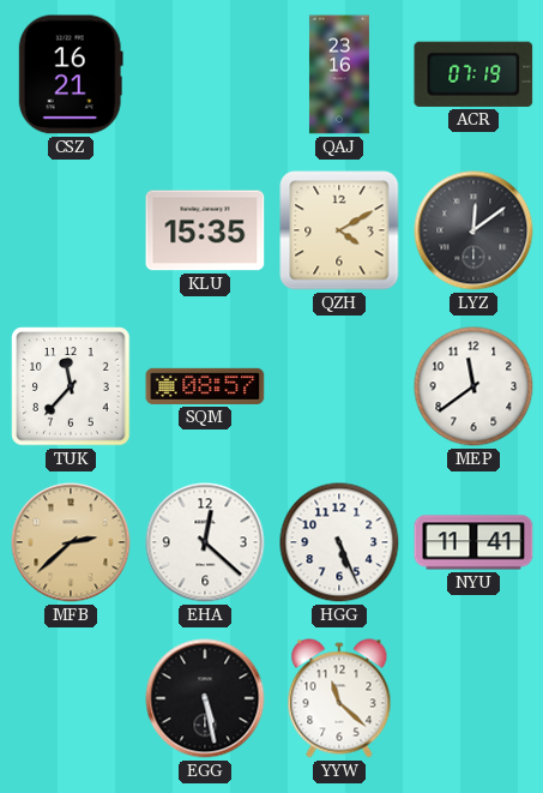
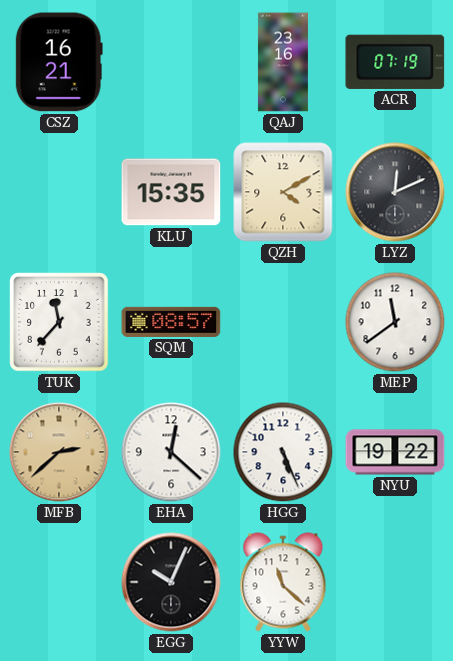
LYZ: 12:09 -> 12:11
NYU: 11:41 -> 19:22
EGG: 5:28 -> 10:04
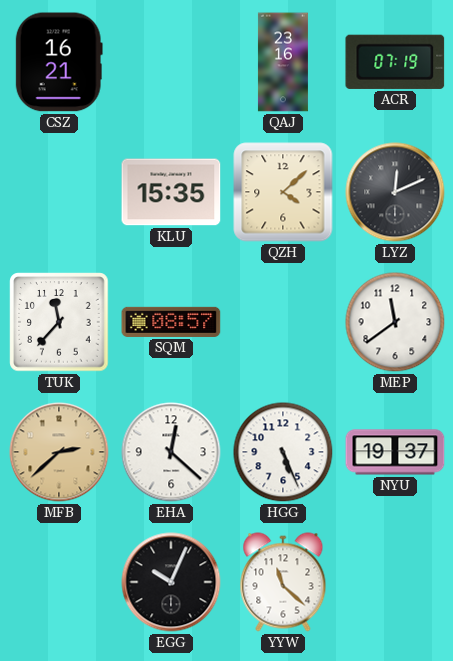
QZH: 4:10 -> 4:08
NYU: 19:22 -> 19:37
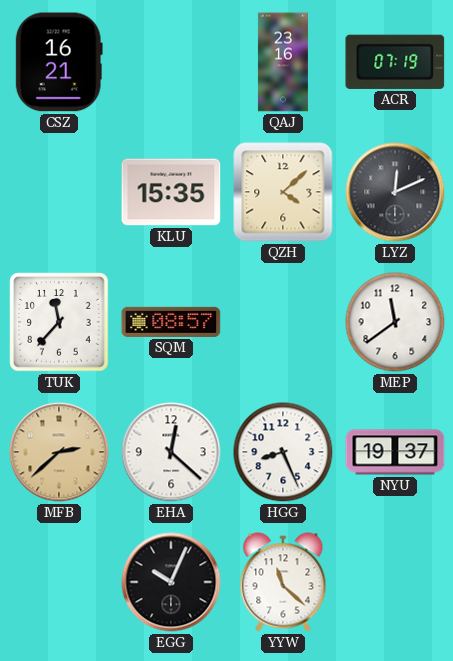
HGG: 5:26 -> 8:26
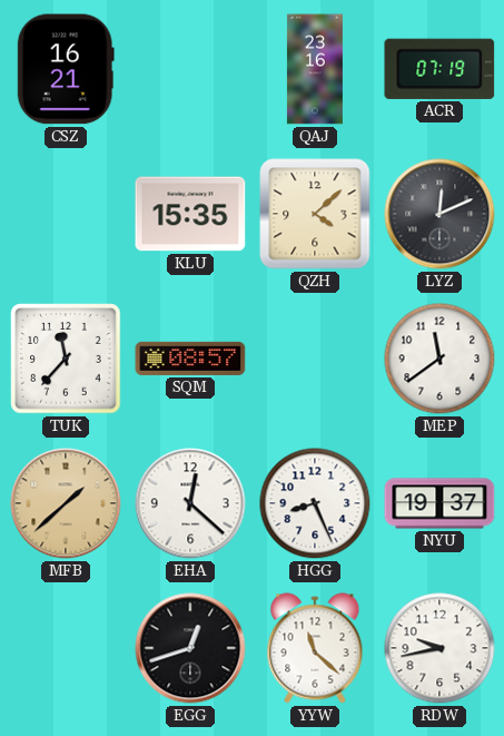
MFB: 2:38 -> 1:38
EGG: 10:04 -> 12:42
RDW: none -> 9:43
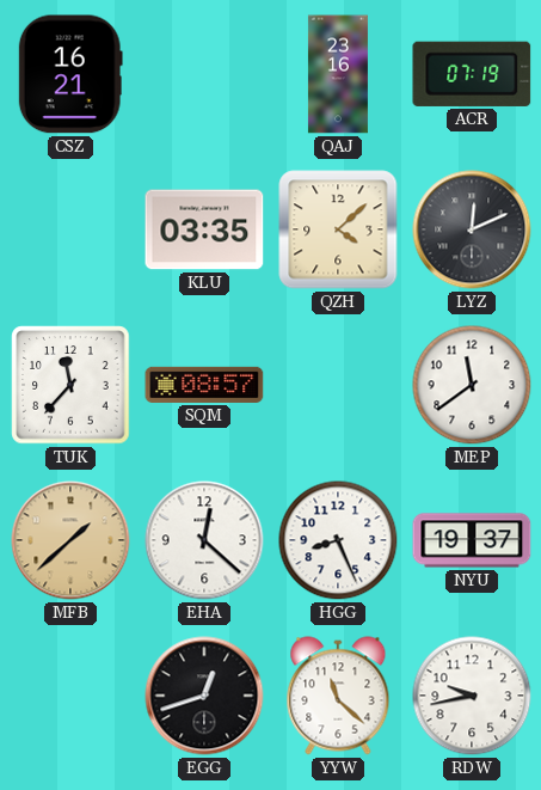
KLU: 15:35 -> 03:35
